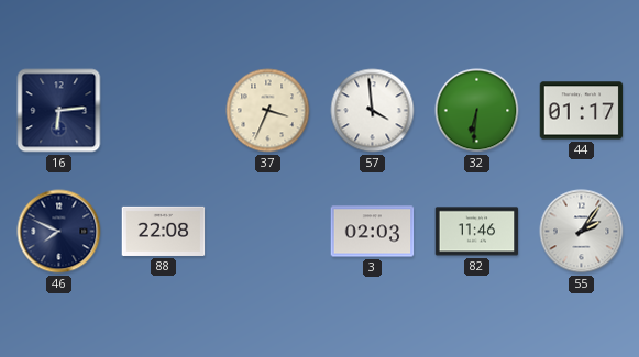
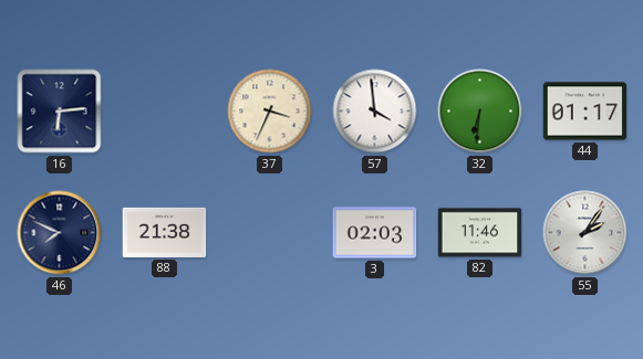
88: 22:08 -> 21:38
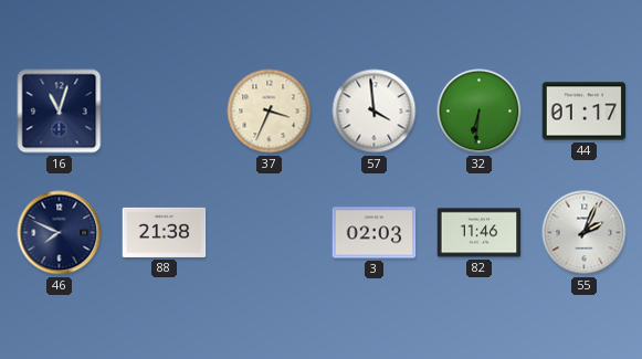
16: 6:14 -> 11:03
55: 2:06 -> 2:04
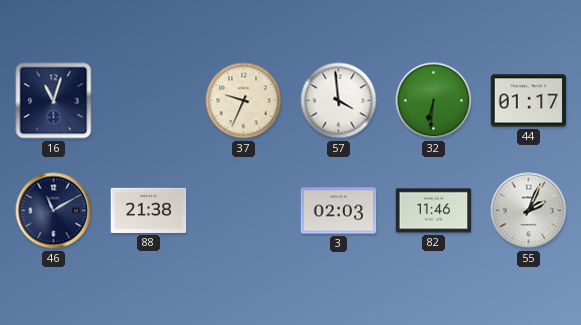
37: 3:34 -> 9:34
46: 7:49 -> 11:10
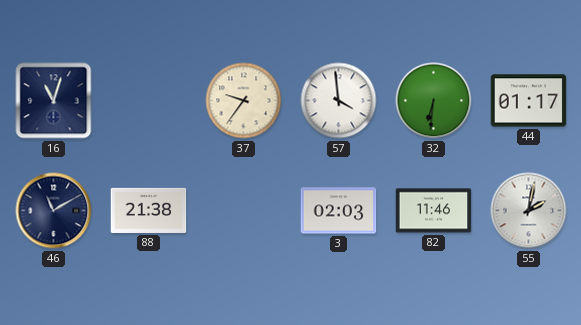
37: 9:34 -> 9:36
55: 2:04 -> 2:02
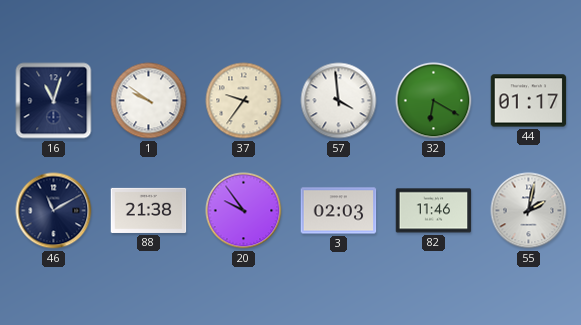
1: none -> 9:51
32: 6:31 -> 6:20
20: none -> 9:54
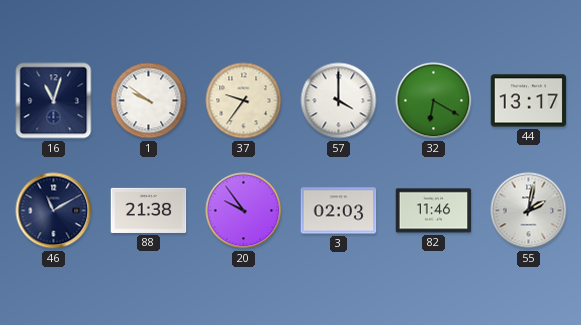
57: 3:59 -> 4:00
44: 01:17 -> 13:17
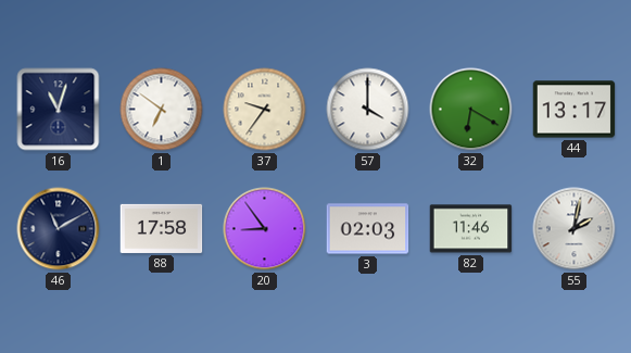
1: 9:51 -> 6:51
88: 21:38 -> 17:58
20: 9:54 -> 8:54
